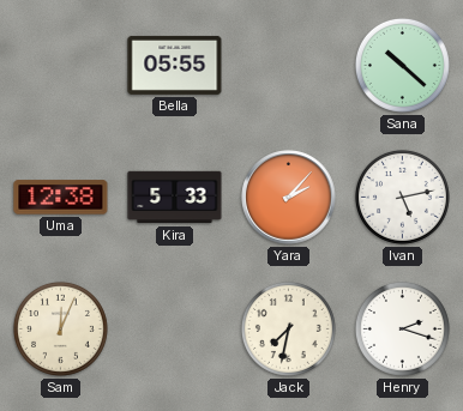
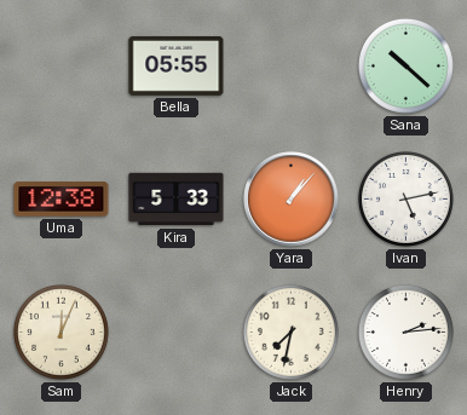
Yara: 2:07 -> 1:07
Henry: 2:18 -> 2:14
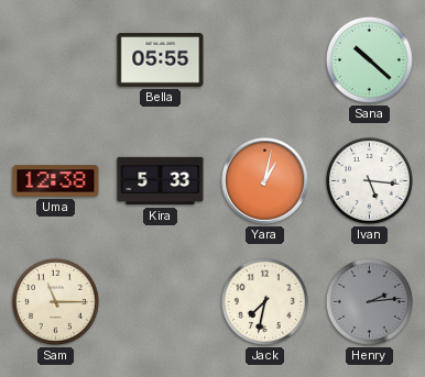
Yara: 1:07 -> 1:02
Ivan: 5:13 -> 5:16
Sam: 12:04 -> 11:15
Henry dial: white -> grey
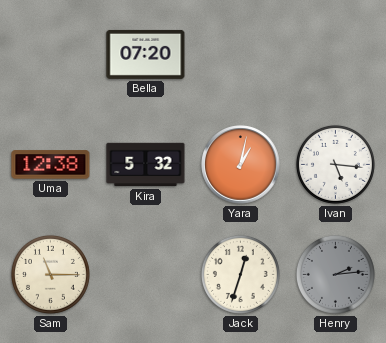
Bella: 05:55 -> 07:20
Sana: 10:22 -> none
Kira: 5:33 -> 5:32
Jack: 7:32 -> 12:33
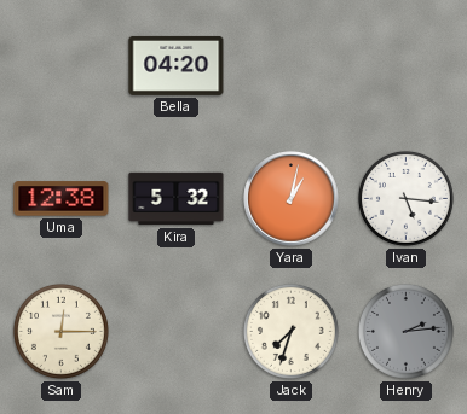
Bella: 07:20 -> 04:20
Sam: 11:15 -> 12:15
Jack: 12:33 -> 7:33
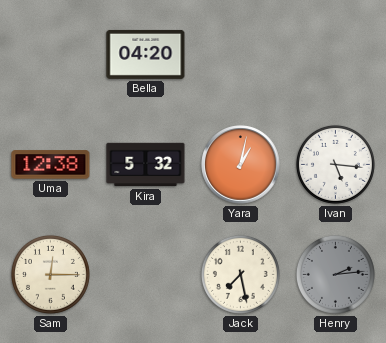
Jack: 7:33 -> 7:28
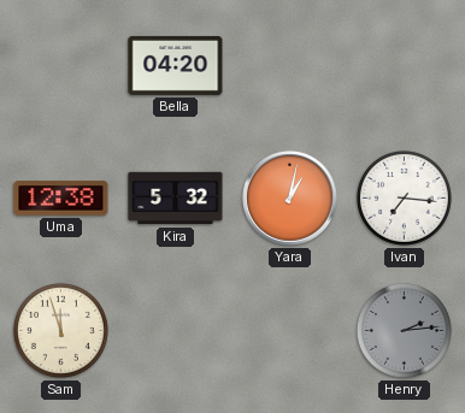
Ivan: 5:16 -> 7:16
Sam: 12:15 -> 11:57
Jack: 7:28 -> none
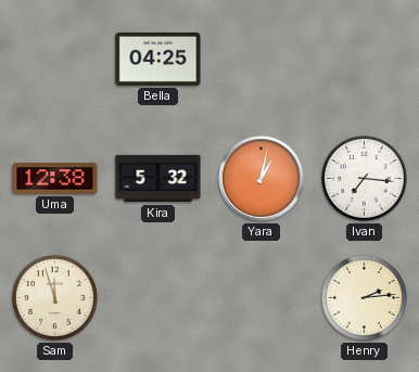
Bella: 04:20 -> 04:25
Henry dial: grey -> cream
